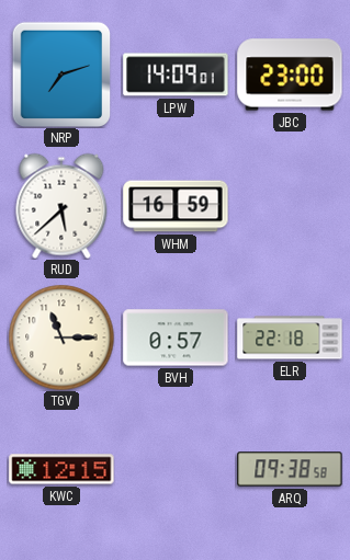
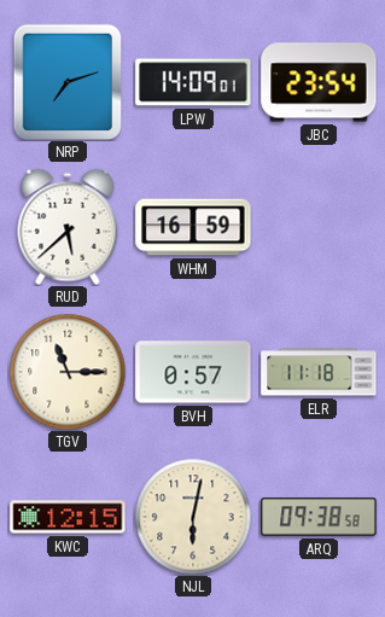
JBC: 23:00 -> 23:54
ELR: 22:18 -> 11:18
NJL: none -> 6:02
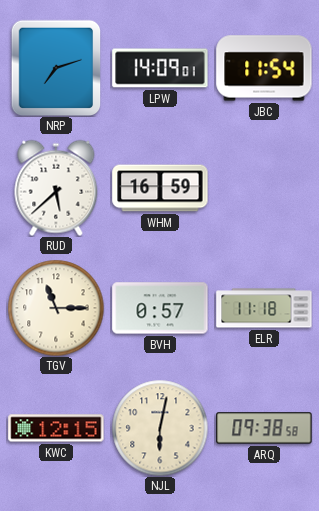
JBC: 23:54 -> 11:54
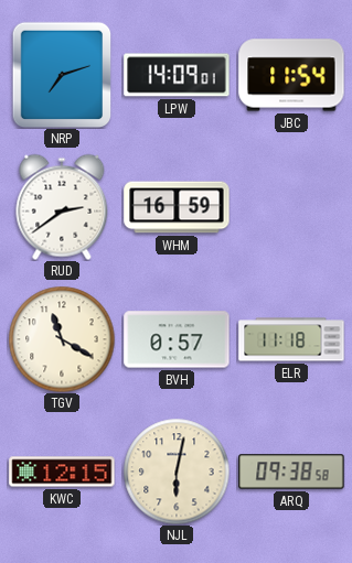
RUD: 5:38 -> 2:39
TGV: 11:15 -> 11:20
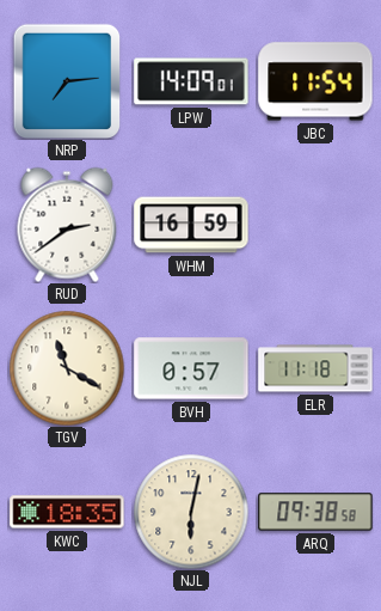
NRP: 7:12 -> 7:14
KWC: 12:15 -> 18:35
